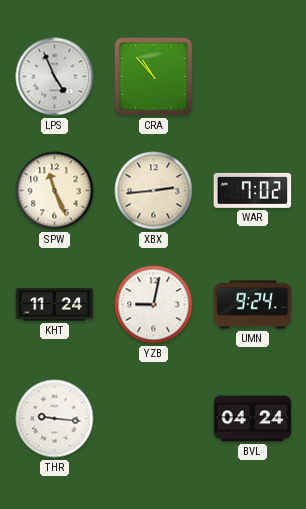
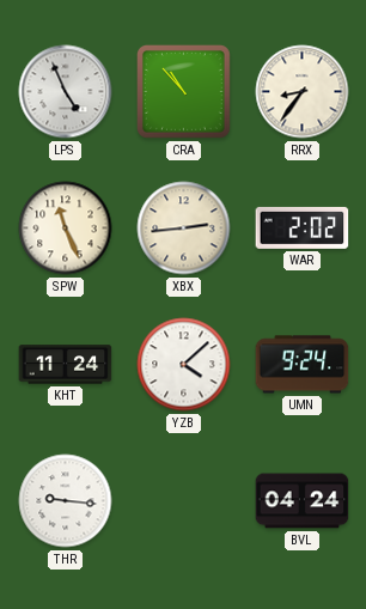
RRX: none -> 8:36
WAR: 7:02 -> 2:02
YZB: 9:02 -> 4:08
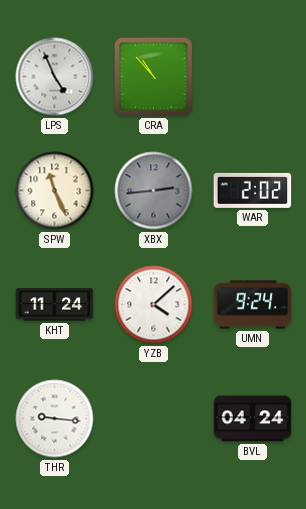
RRX: 8:36 -> none
XBX dial: cream -> grey
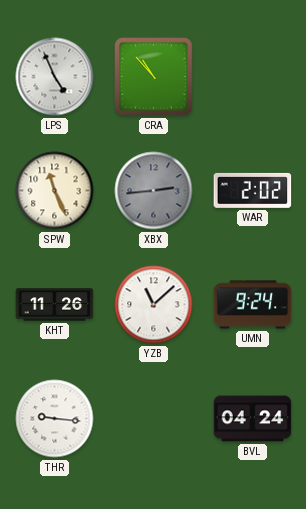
KHT: 11:24 -> 11:26
YZB: 4:08 -> 11:08
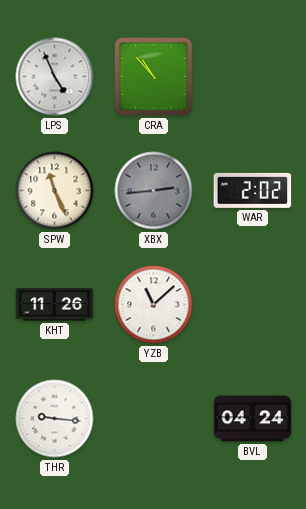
UMN: 9:24 -> none
